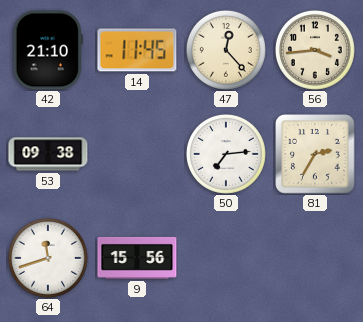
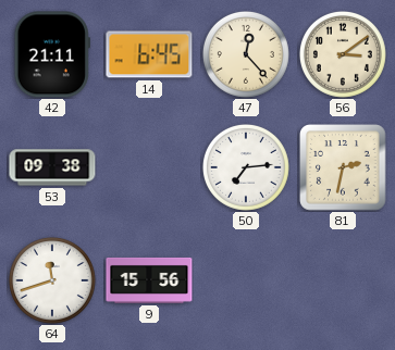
42: 21:10 -> 21:11
14: 11:45 -> 6:45
56: 3:44 -> 3:09
81: 2:35 -> 2:32
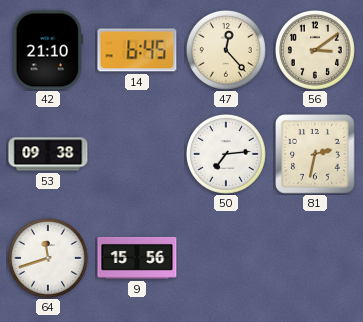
42: 21:11 -> 21:10
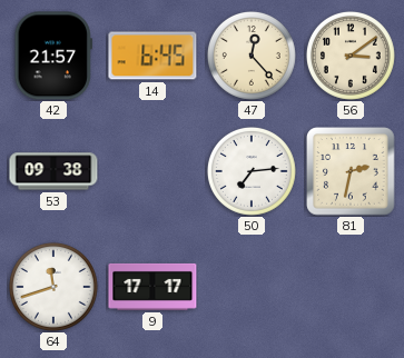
42: 21:10 -> 21:57
9: 15:56 -> 17:17
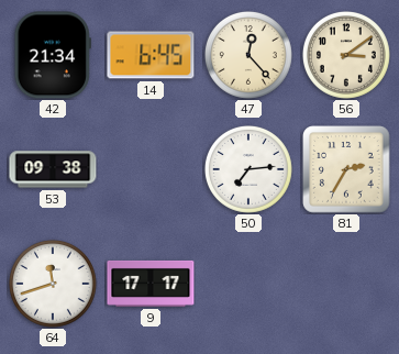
42: 21:57 -> 21:34
81: 2:32 -> 2:35
